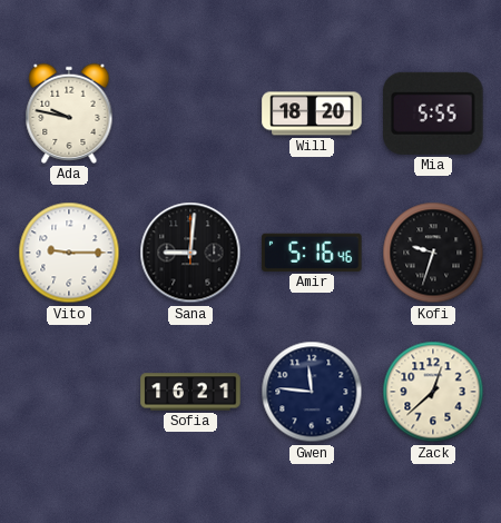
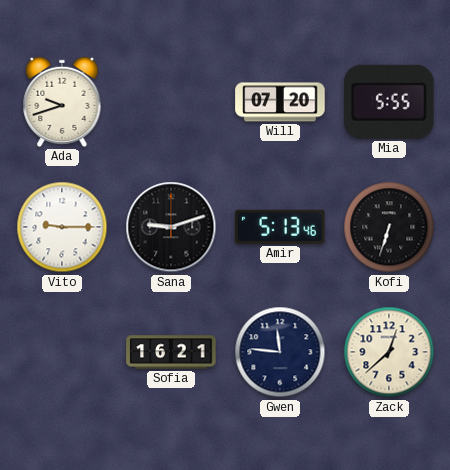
Ada: 9:47 -> 9:42
Will: 18:20 -> 07:20
Sana: 9:01 -> 9:12
Amir: 5:16 -> 5:13
Kofi: 9:33 -> 6:33
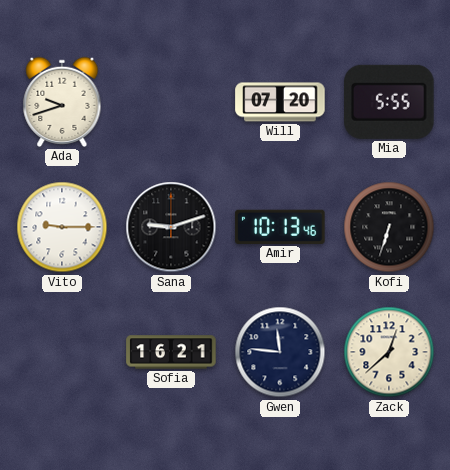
Amir: 5:13 -> 10:13
